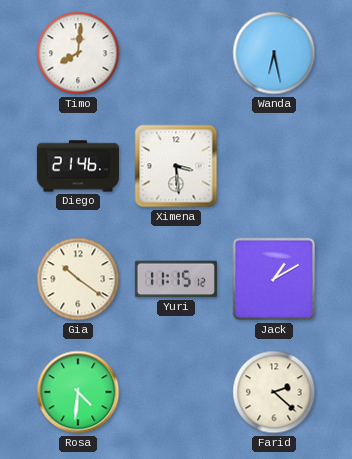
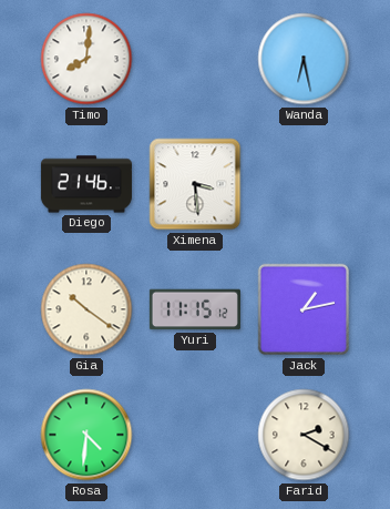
Jack: 1:10 -> 1:13
Farid: 2:22 -> 2:20
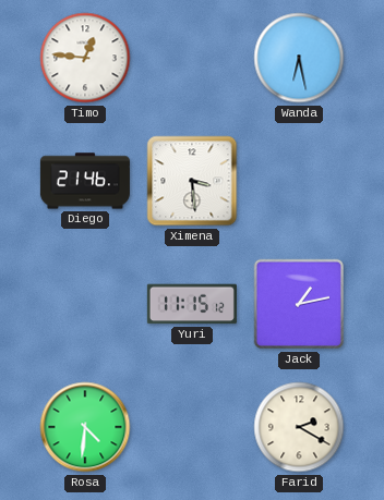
Timo: 8:01 -> 12:46
Gia: 10:21 -> none
